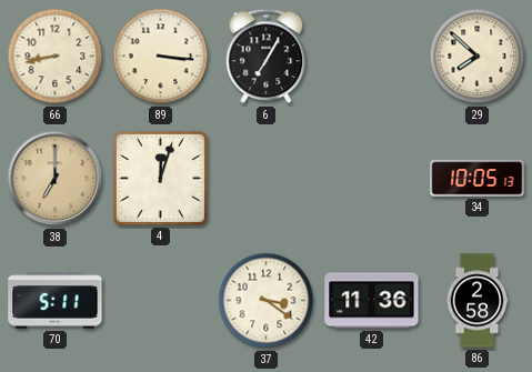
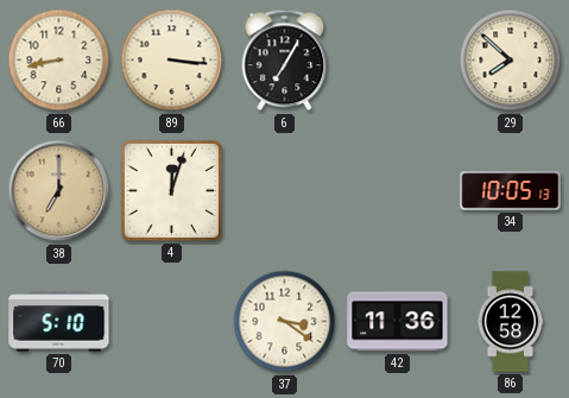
70: 5:11 -> 5:10
86: 2:58 -> 12:58
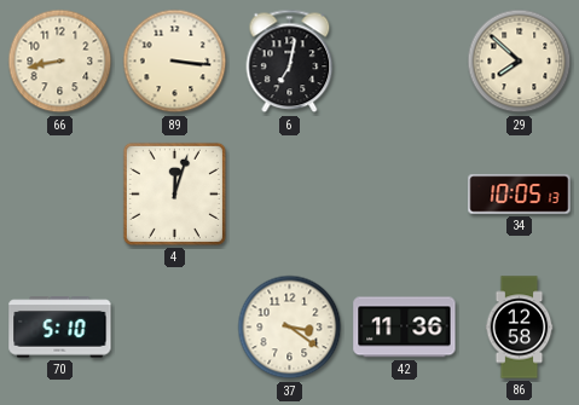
6: 7:05 -> 7:02
38: 7:00 -> none
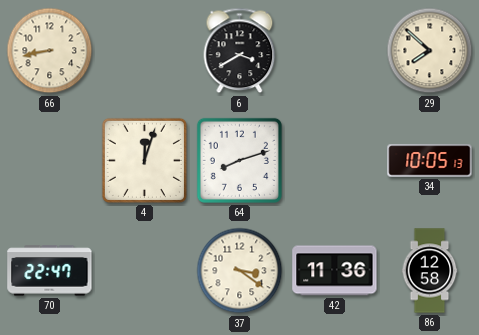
89: 3:16 -> none
6: 7:02 -> 3:40
64: none -> 8:12
70: 5:10 -> 22:47
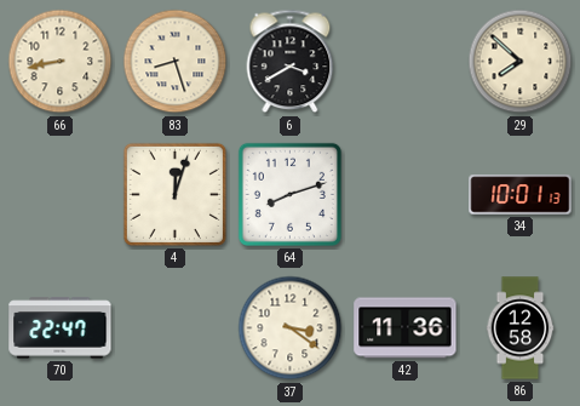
83: none -> 8:27
34: 10:05 -> 10:01
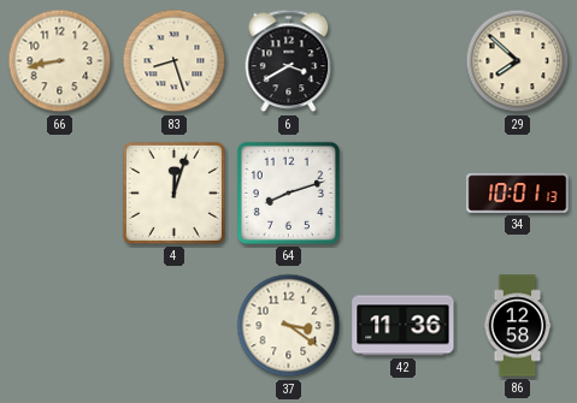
70: 22:47 -> none
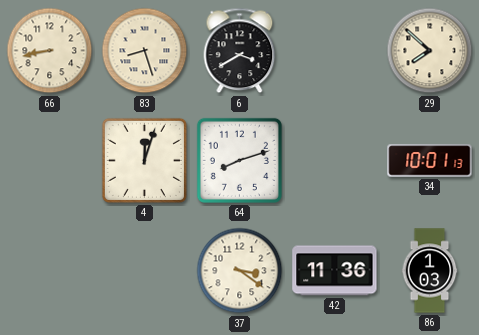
86: 12:58 -> 1:03
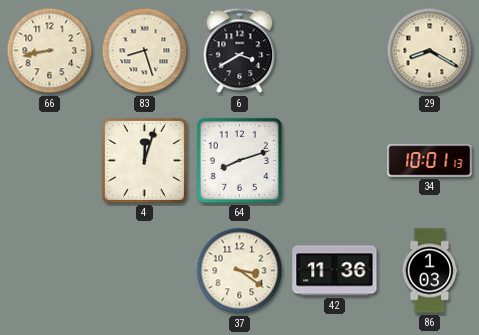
29: 7:52 -> 8:20
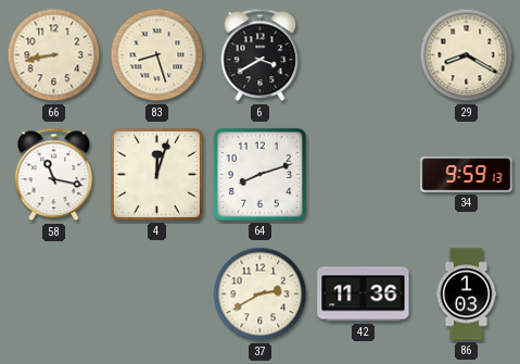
58: none -> 11:17
34: 10:01 -> 9:59
37: 3:21 -> 2:40
